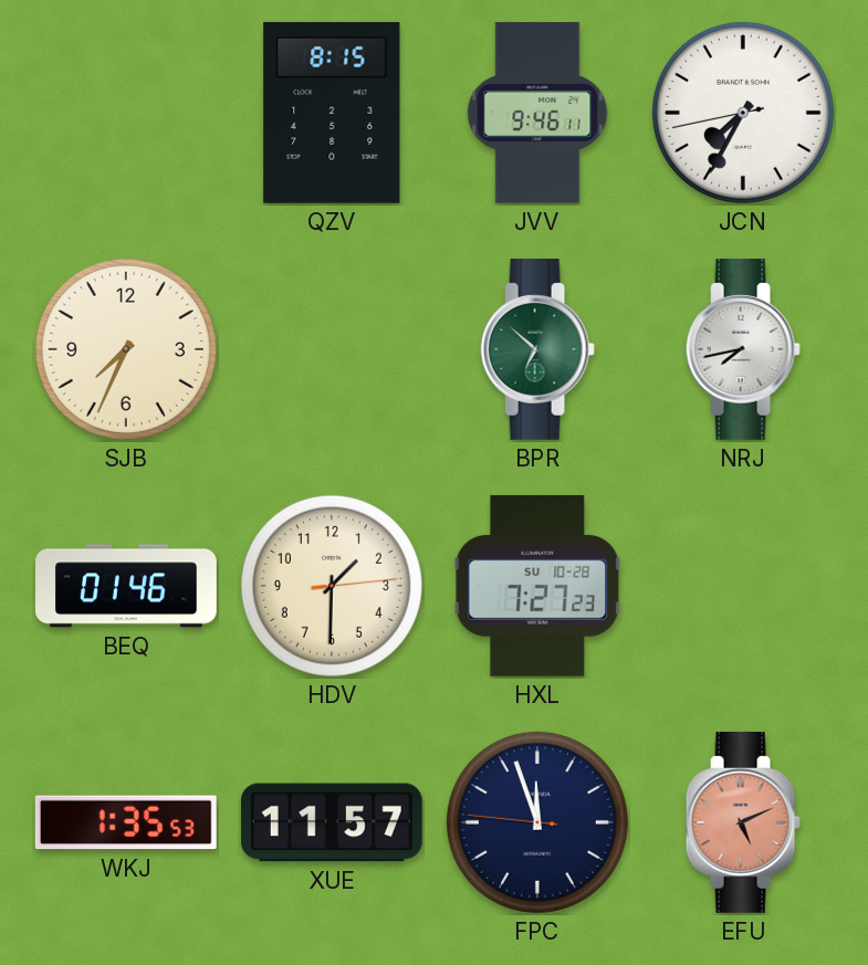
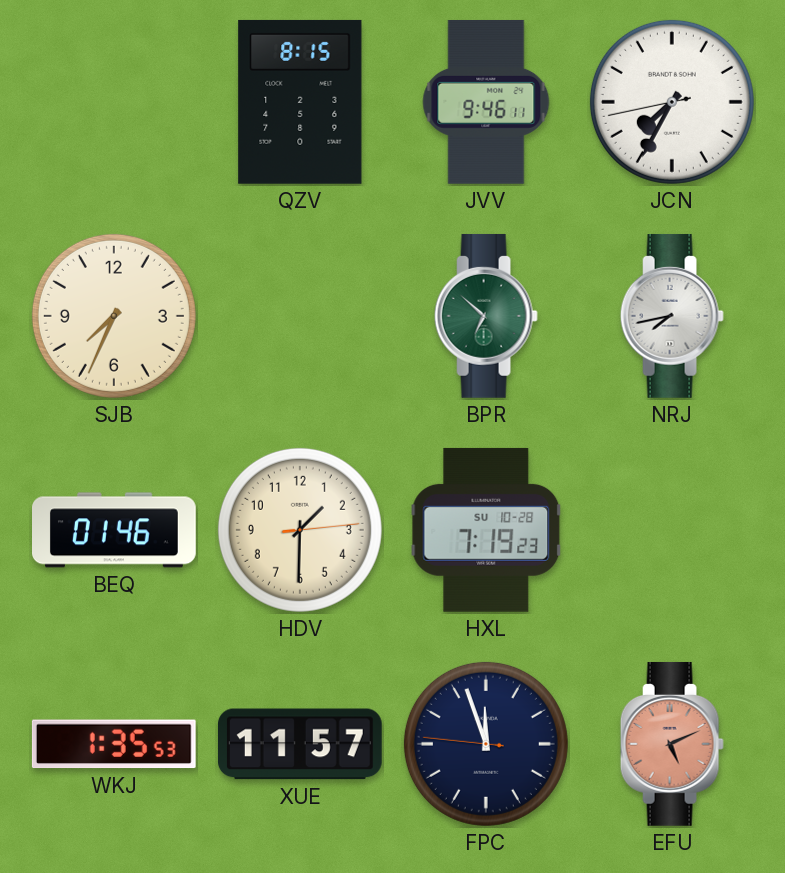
HXL: 7:27 -> 7:19
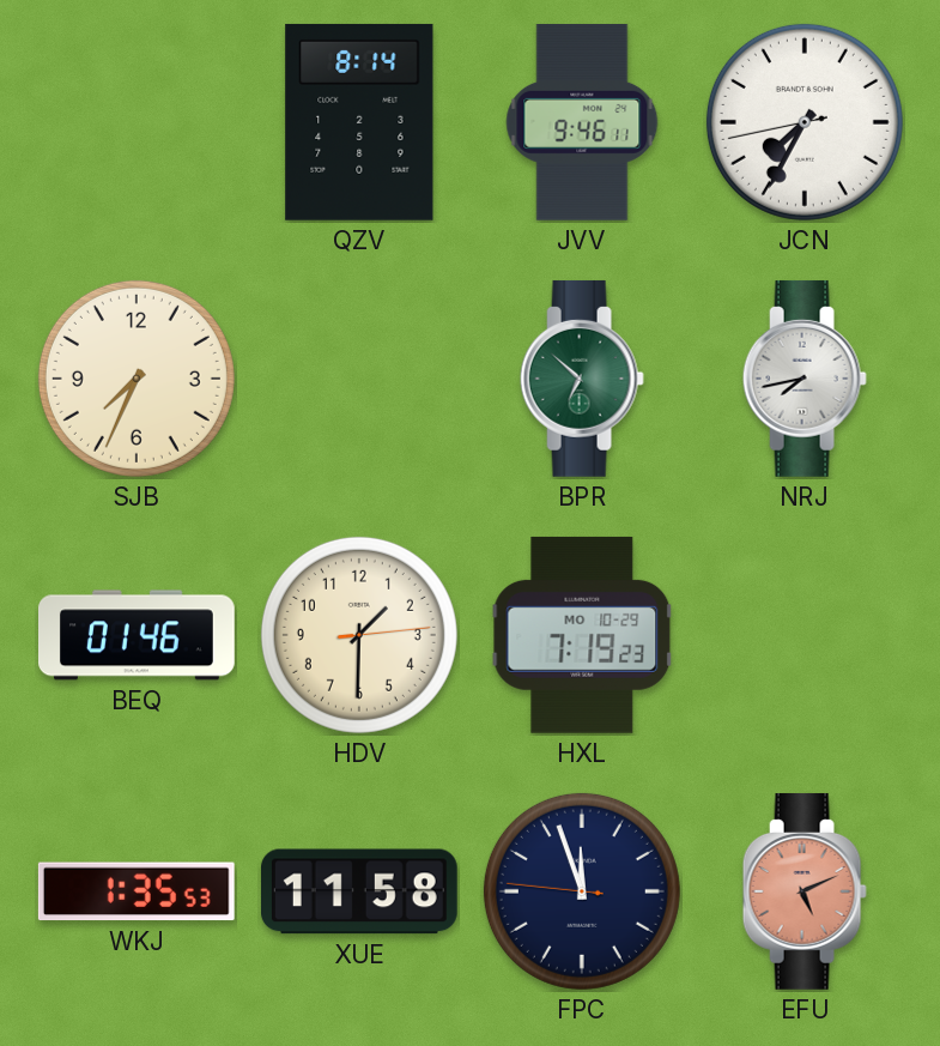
QZV: 8:15 -> 8:14
HXL date: SU 10-28 -> MO 10-29
XUE: 11:57 -> 11:58
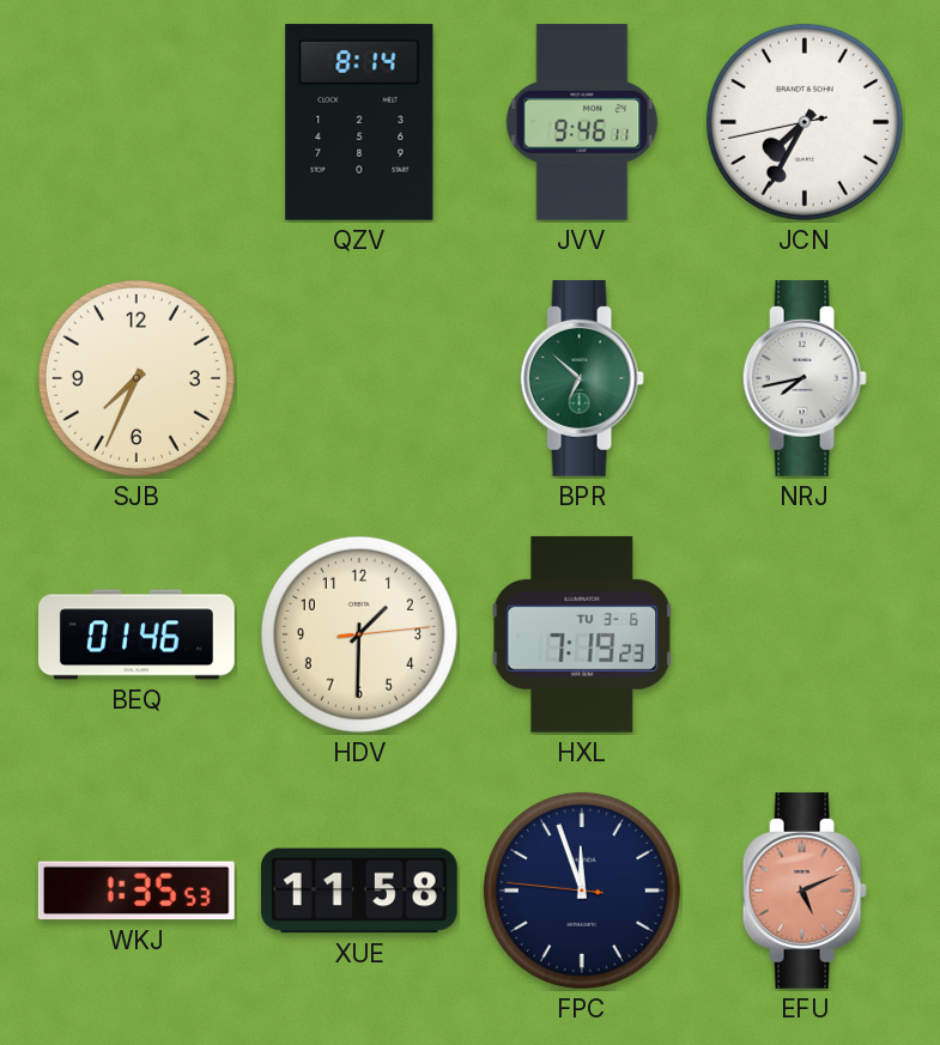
HXL date: MO 10-29 -> TU 3-6
